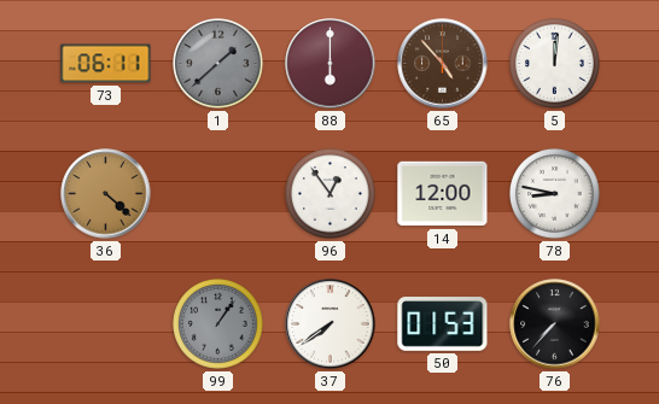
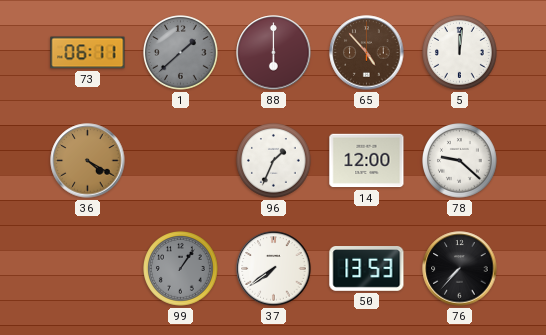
36: 4:22 -> 4:20
96: 12:54 -> 1:34
78: 8:47 -> 9:22
50: 01:53 -> 13:53
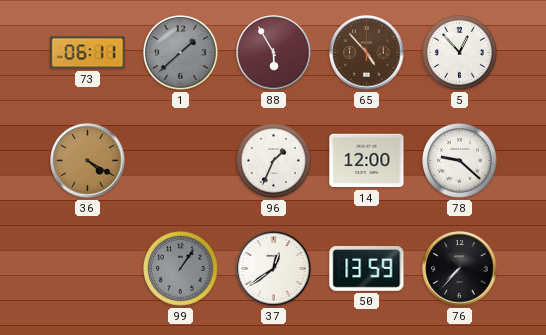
88: 6:00 -> 5:55
5: 12:01 -> 12:53
37: 7:39 -> 12:39
50: 13:53 -> 13:59
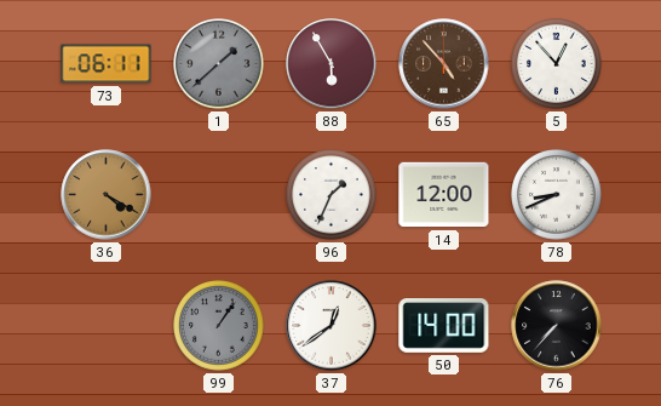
78: 9:22 -> 8:41
50: 13:59 -> 14:00
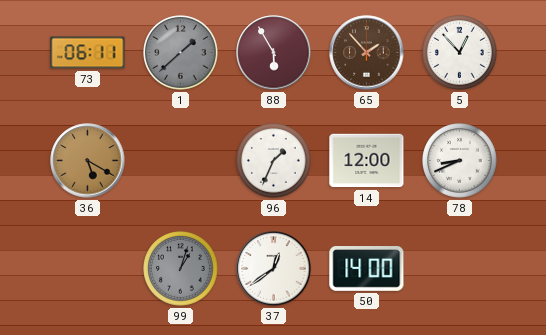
65: 4:53 -> 1:53
36: 4:20 -> 5:20
99: 1:06 -> 1:03
76: 7:37 -> none
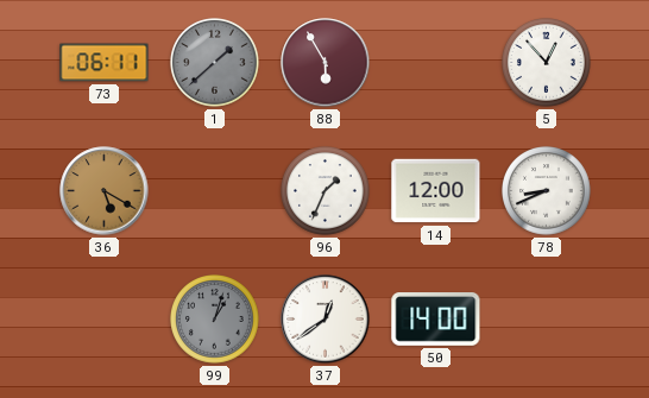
65: 1:53 -> none
